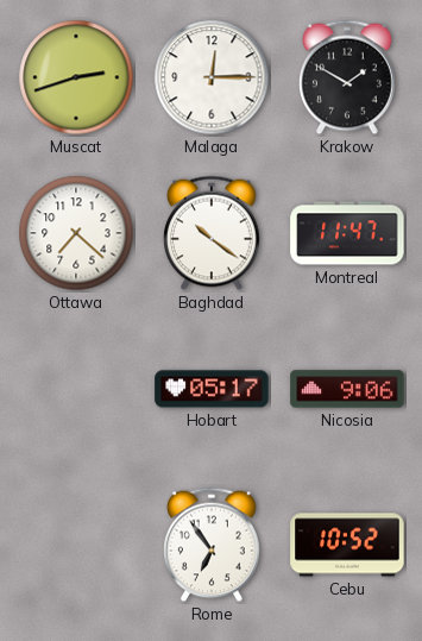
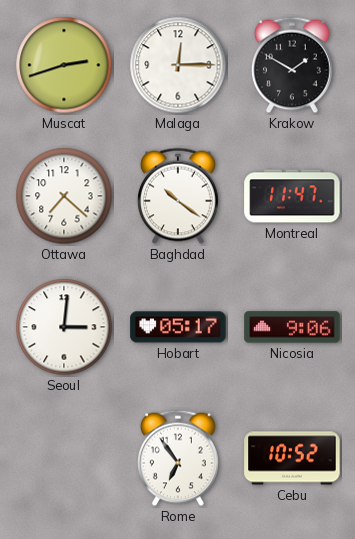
Seoul: none -> 3:01
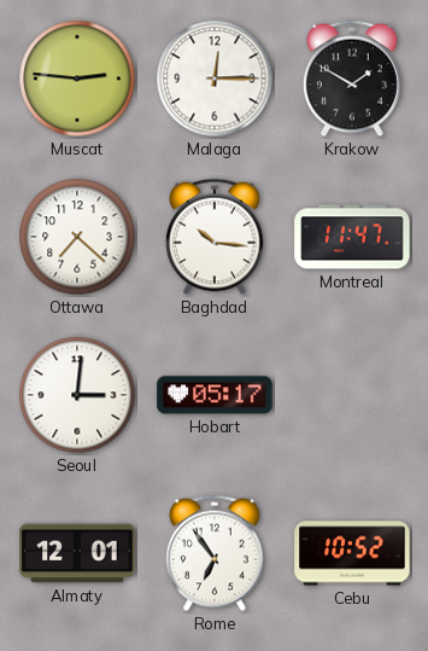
Muscat: 2:42 -> 2:46
Baghdad: 10:21 -> 10:16
Nicosia: 9:06 -> none
Almaty: none -> 12:01
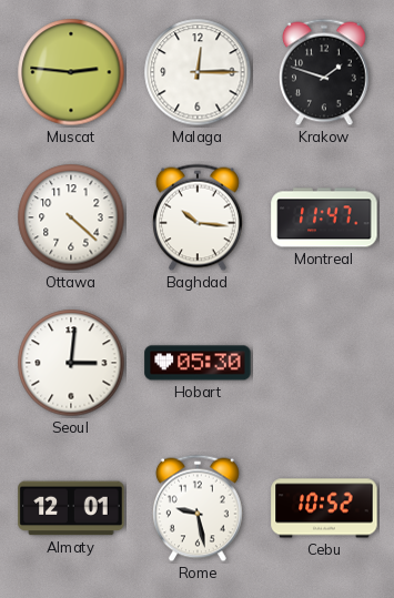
Krakow: 1:50 -> 1:48
Ottawa: 7:22 -> 4:22
Hobart: 05:17 -> 05:30
Rome: 6:54 -> 9:28
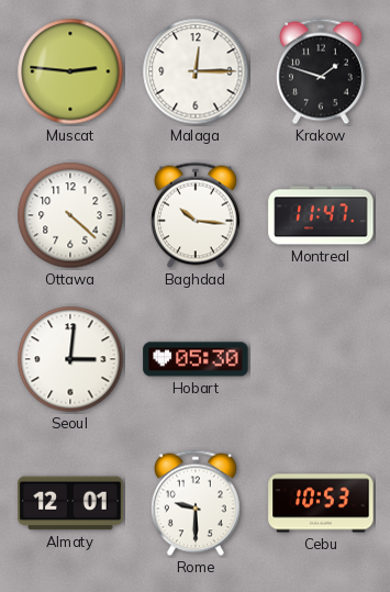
Rome: 9:28 -> 9:30
Cebu: 10:52 -> 10:53
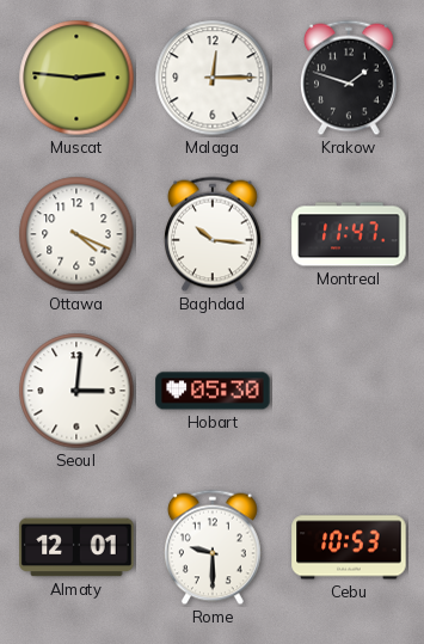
Ottawa: 4:22 -> 4:19
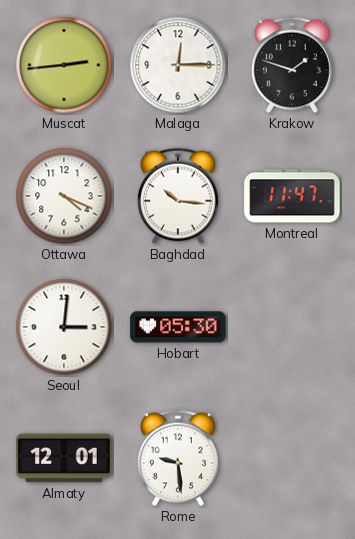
Muscat: 2:46 -> 2:44
Rome: 9:30 -> 9:29
Cebu: 10:53 -> none
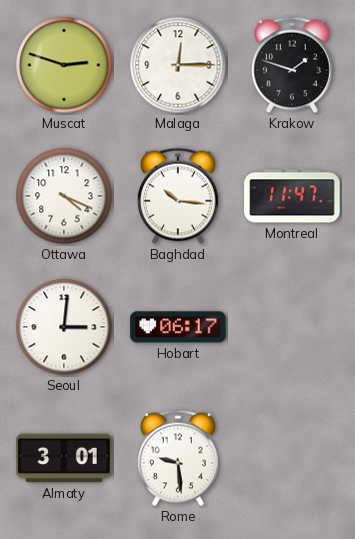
Muscat: 2:44 -> 2:48
Hobart: 05:30 -> 06:17
Almaty: 12:01 -> 3:01
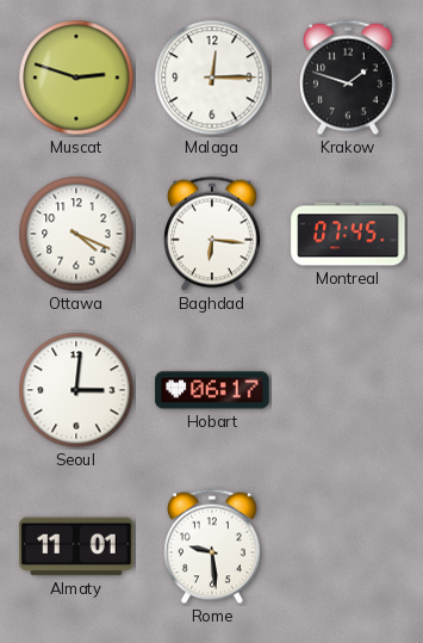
Baghdad: 10:16 -> 6:16
Montreal: 11:47 -> 07:45
Almaty: 3:01 -> 11:01
